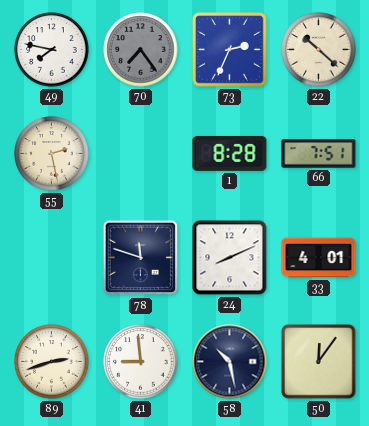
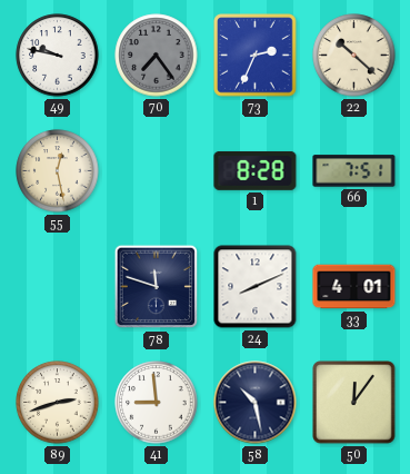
49: 7:47 -> 9:47
55: 2:28 -> 12:28
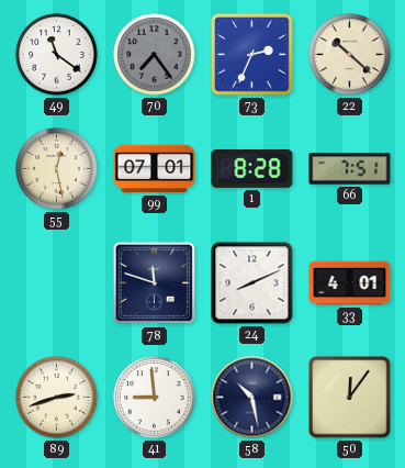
49: 9:47 -> 11:21
99: none -> 07:01
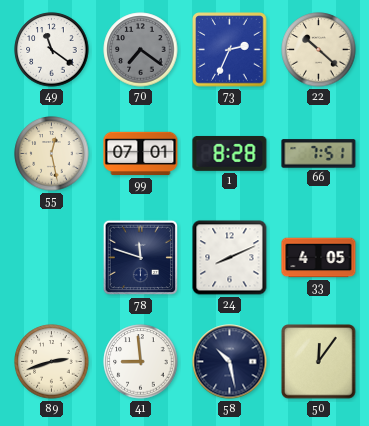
70: 7:24 -> 7:21
33: 4:01 -> 4:05
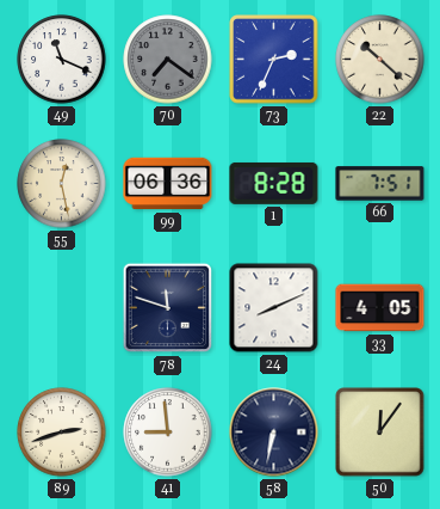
49: 11:21 -> 11:19
99: 07:01 -> 06:36
58: 10:28 -> 6:32
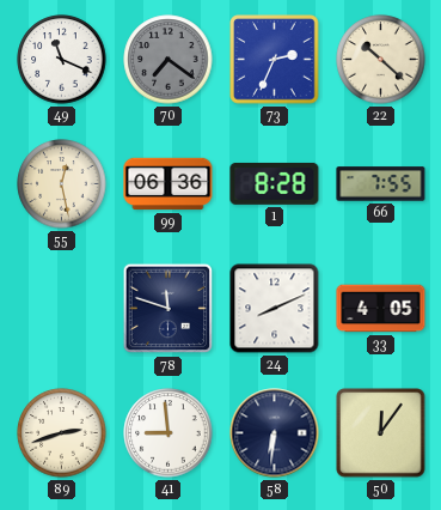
66: 7:51 -> 7:55
58: 6:32 -> 6:31
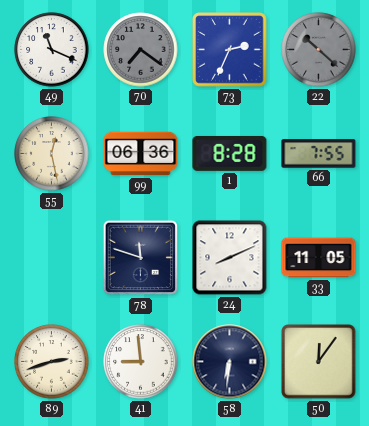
22 dial: cream -> grey
33: 4:05 -> 11:05
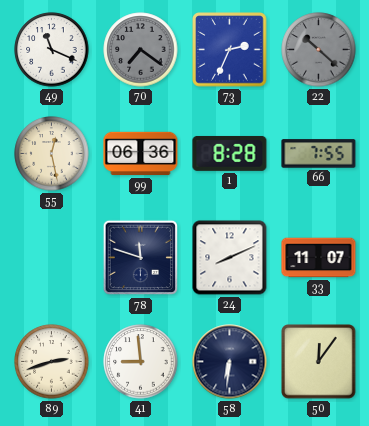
33: 11:05 -> 11:07
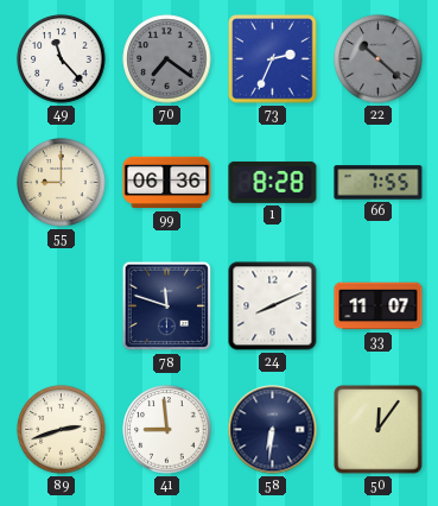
49: 11:19 -> 11:23
55: 12:28 -> 9:00
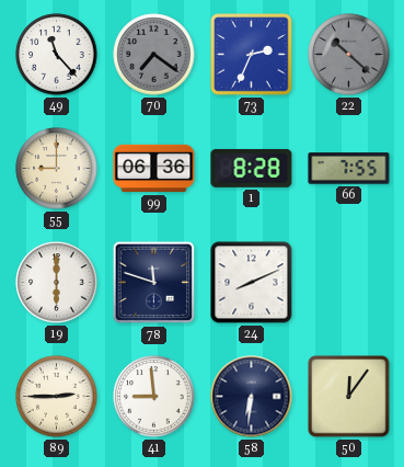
19: none -> 6:00
33: 11:07 -> none
89: 2:42 -> 2:45
